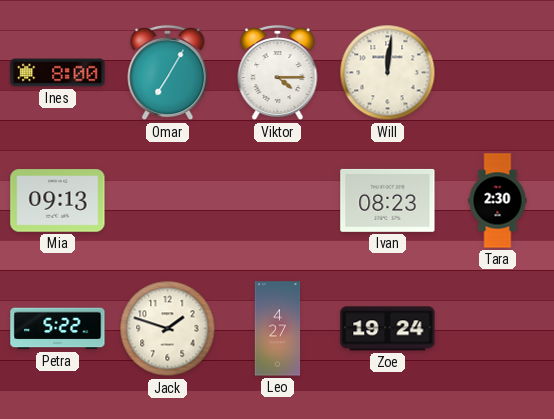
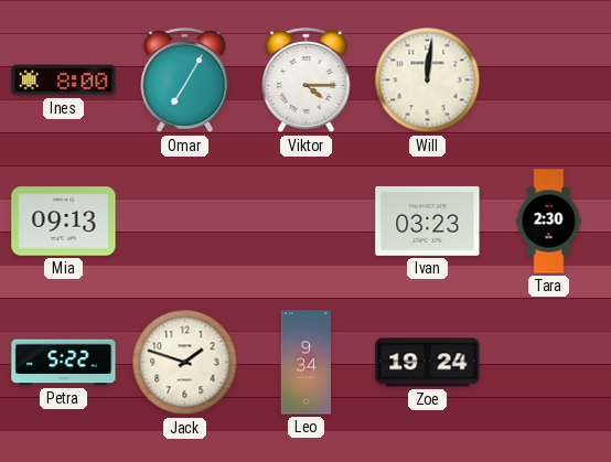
Ivan: 08:23 -> 03:23
Leo: 4:27 -> 9:34
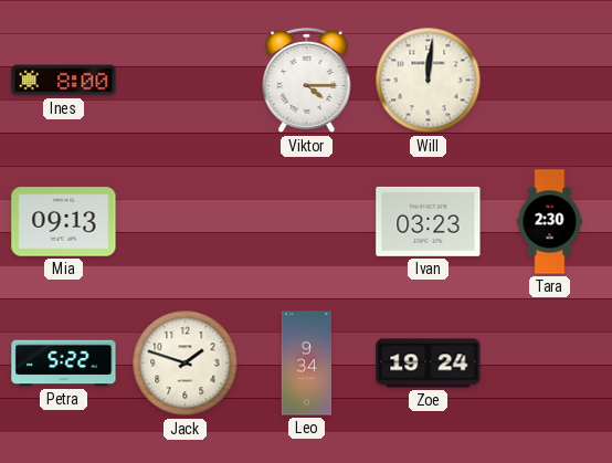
Omar: 7:05 -> none
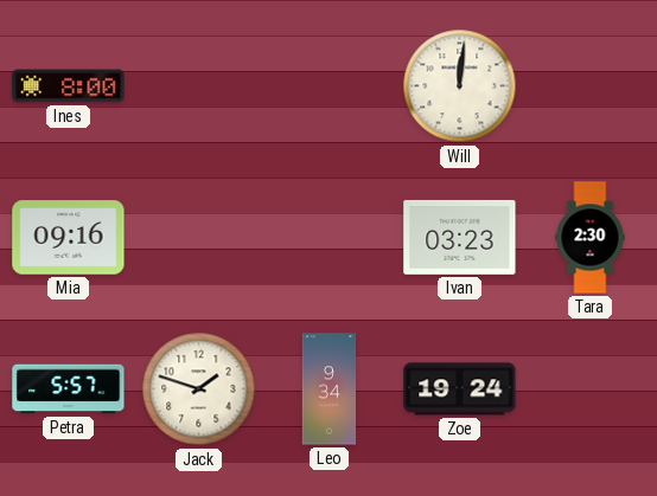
Viktor: 4:15 -> none
Mia: 09:13 -> 09:16
Petra: 5:22 -> 5:57
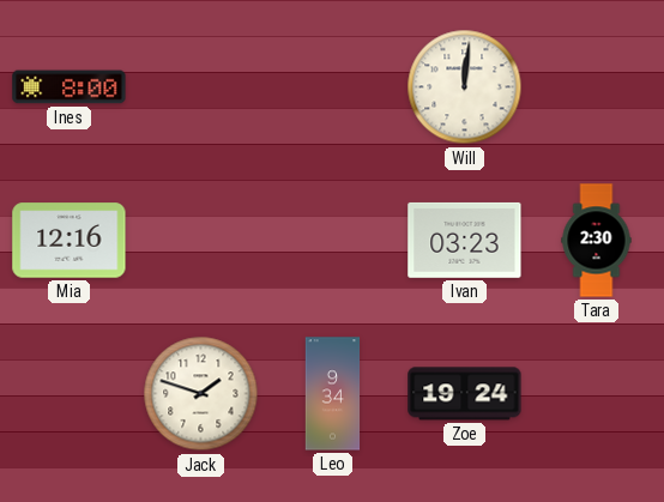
Mia: 09:16 -> 12:16
Petra: 5:57 -> none
